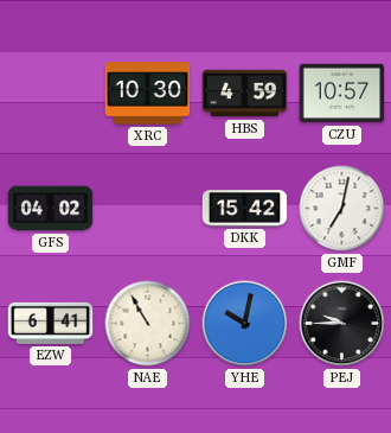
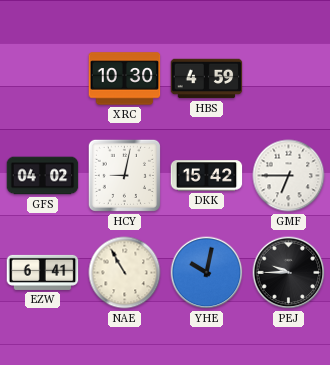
CZU: 10:57 -> none
HCY: none -> 9:02
GMF: 7:02 -> 6:45
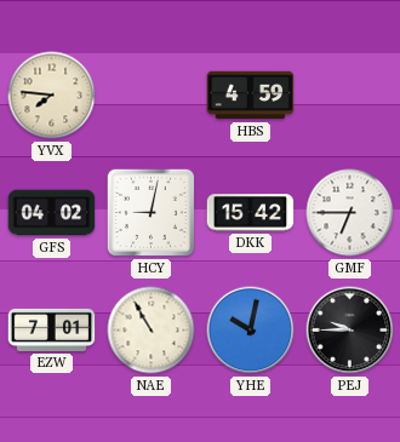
YVX: none -> 7:46
XRC: 10:30 -> none
EZW: 6:41 -> 7:01
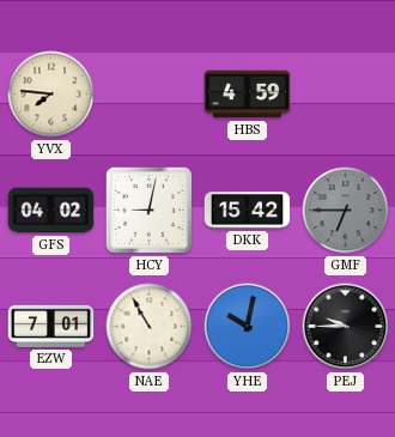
GMF dial: white -> grey
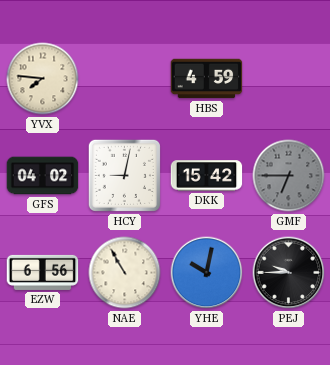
EZW: 7:01 -> 6:56
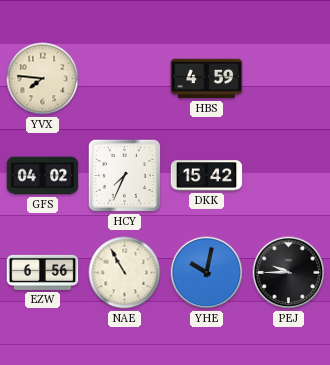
HCY: 9:02 -> 7:34
GMF: 6:45 -> none
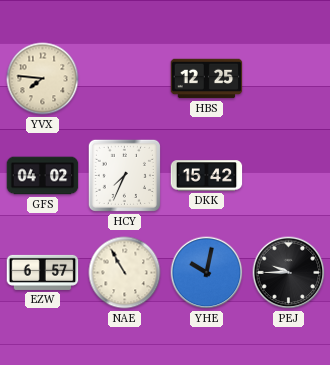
HBS: 4:59 -> 12:25
EZW: 6:56 -> 6:57
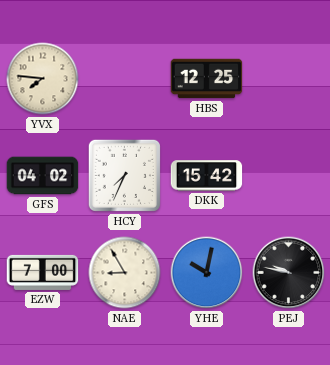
EZW: 6:57 -> 7:00
NAE: 10:55 -> 8:55
PEJ: 9:45 -> 9:47
